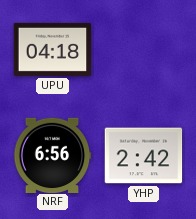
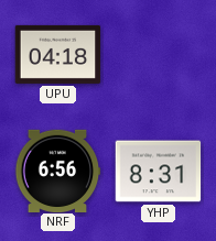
YHP: 2:42 -> 8:31
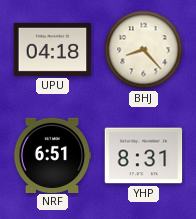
BHJ: none -> 8:23
NRF: 6:56 -> 6:51
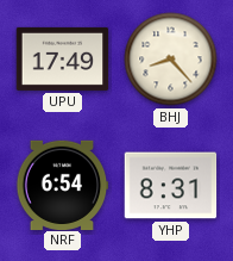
UPU: 04:18 -> 17:49
NRF: 6:51 -> 6:54
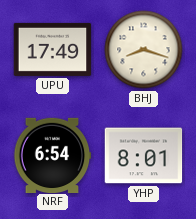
BHJ: 8:23 -> 8:18
YHP: 8:31 -> 8:01
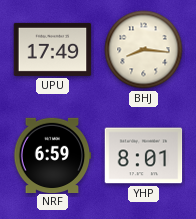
BHJ: 8:18 -> 8:16
NRF: 6:54 -> 6:59
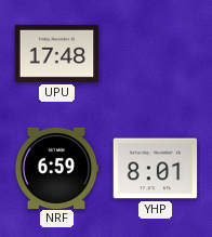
UPU: 17:49 -> 17:48
BHJ: 8:16 -> none
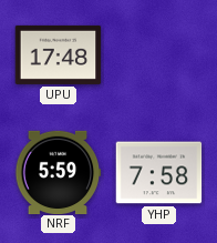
NRF: 6:59 -> 5:59
YHP: 8:01 -> 7:58
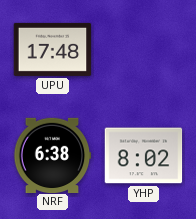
NRF: 5:59 -> 6:38
YHP: 7:58 -> 8:02
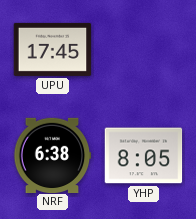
UPU: 17:48 -> 17:45
YHP: 8:02 -> 8:05
